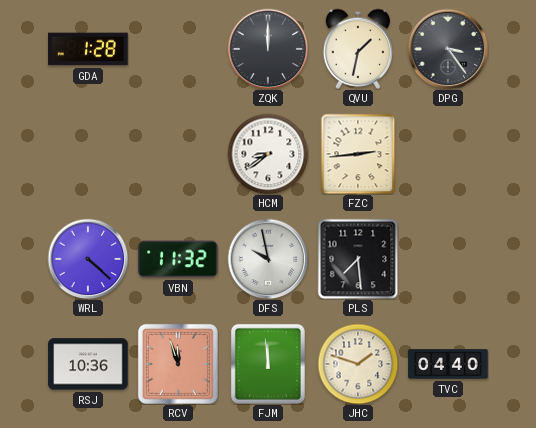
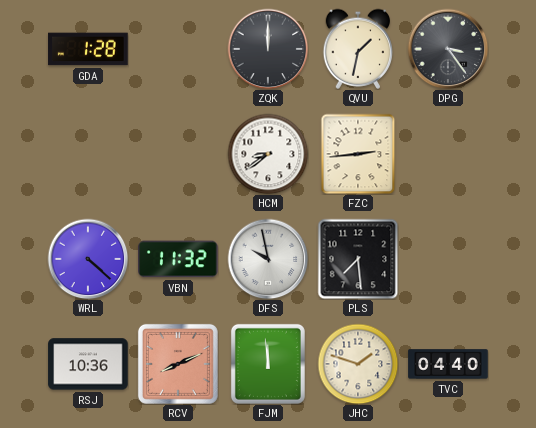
RCV: 11:57 -> 8:11
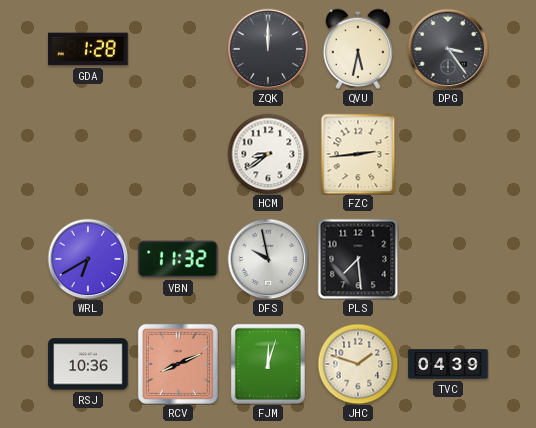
QVU: 1:32 -> 5:32
WRL: 4:22 -> 6:40
FJM: 11:59 -> 12:03
TVC: 04:40 -> 04:39
